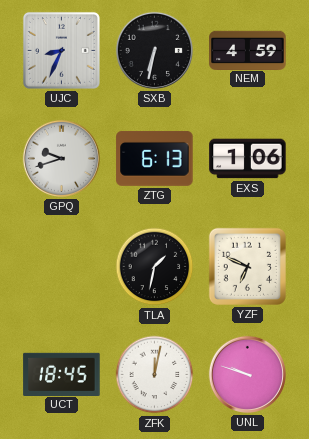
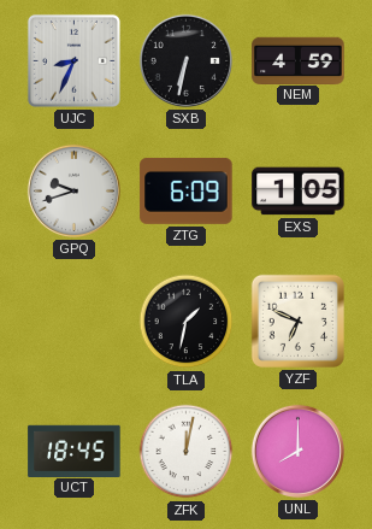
ZTG: 6:13 -> 6:09
EXS: 1:06 -> 1:05
UNL: 9:48 -> 8:00
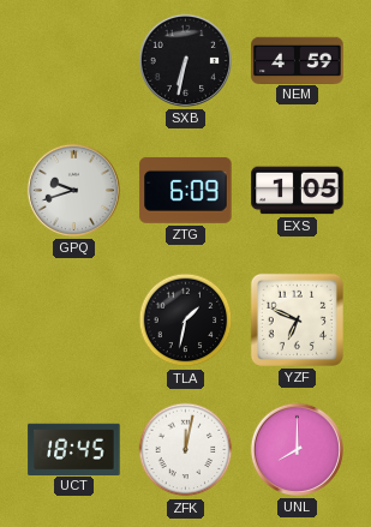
UJC: 8:34 -> none
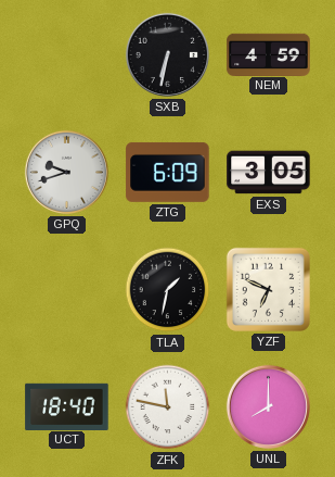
EXS: 1:05 -> 3:05
UCT: 18:45 -> 18:40
ZFK: 12:02 -> 11:47
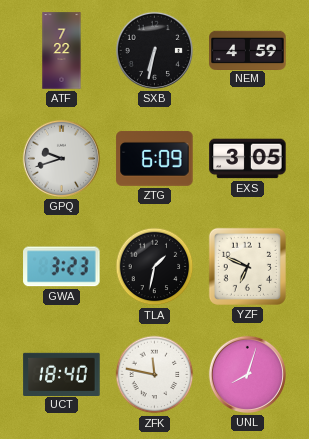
ATF: none -> 7:22
GWA: none -> 3:23
UNL: 8:00 -> 8:03
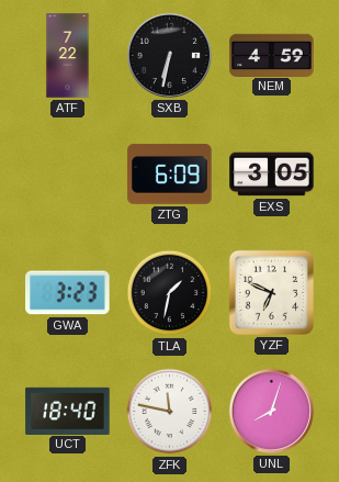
GPQ: 9:42 -> none
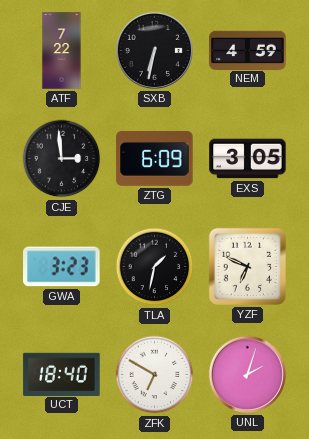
CJE: none -> 2:59
ZFK: 11:47 -> 6:50
UNL: 8:03 -> 2:03
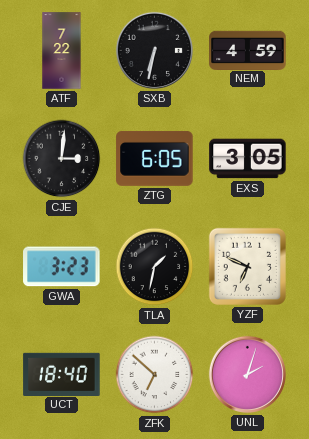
CJE: 2:59 -> 3:01
ZTG: 6:09 -> 6:05
ZFK: 6:50 -> 6:52
